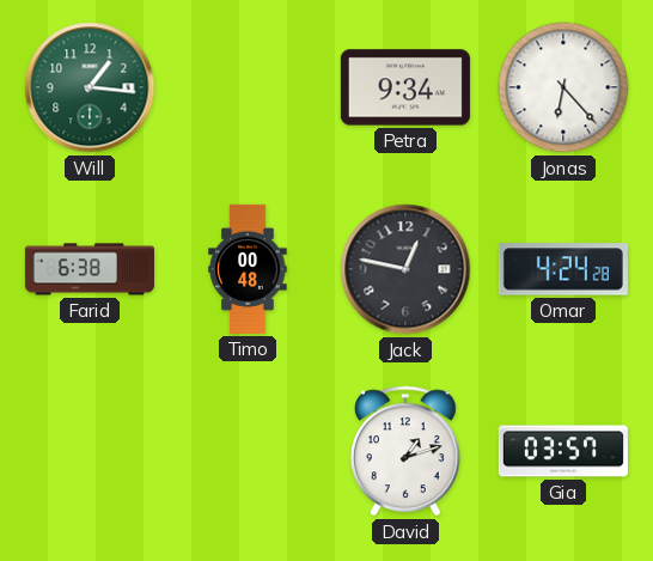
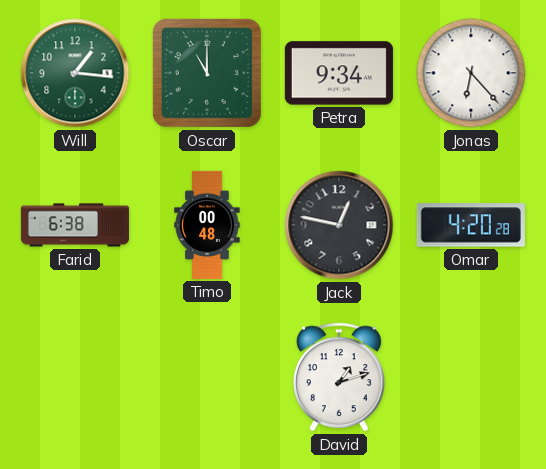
Oscar: none -> 11:00
Omar: 4:24 -> 4:20
Gia: 03:57 -> none
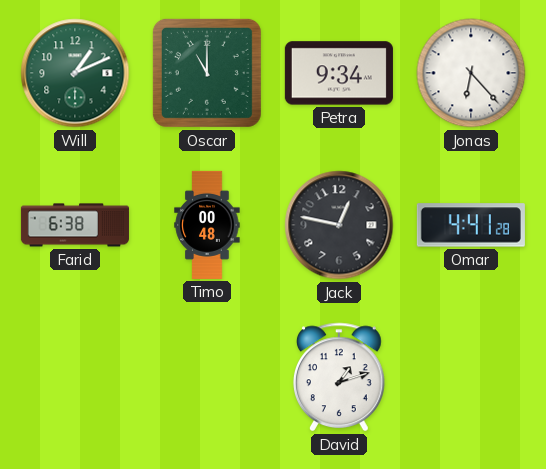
Will: 1:16 -> 1:11
Omar: 4:20 -> 4:41
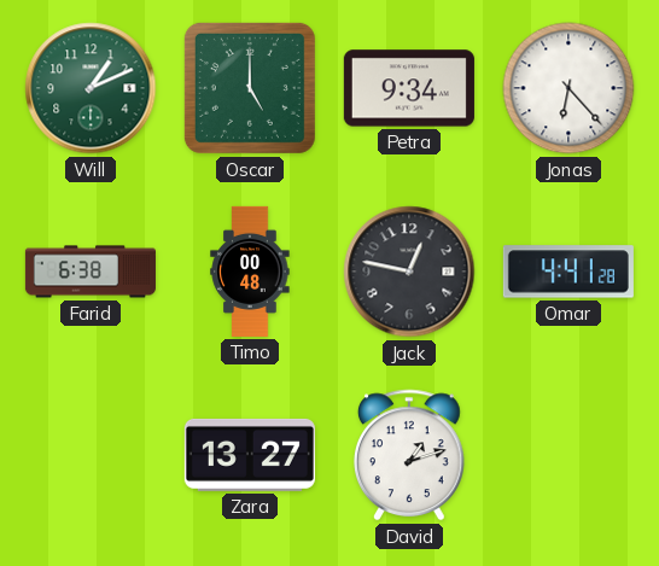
Oscar: 11:00 -> 5:00
Zara: none -> 13:27
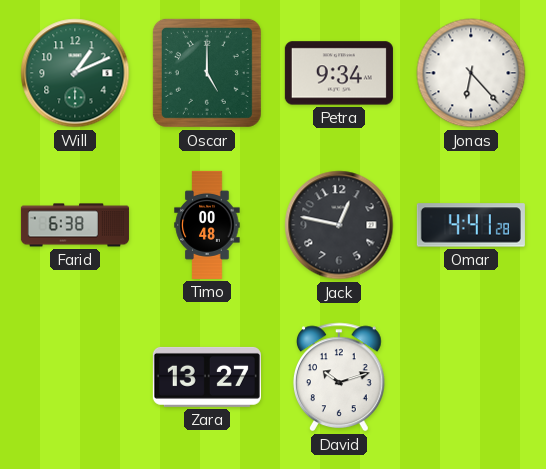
David: 1:12 -> 10:12
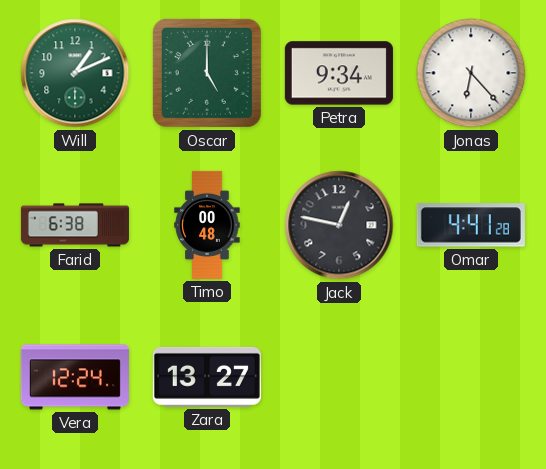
Vera: none -> 12:24
David: 10:12 -> none
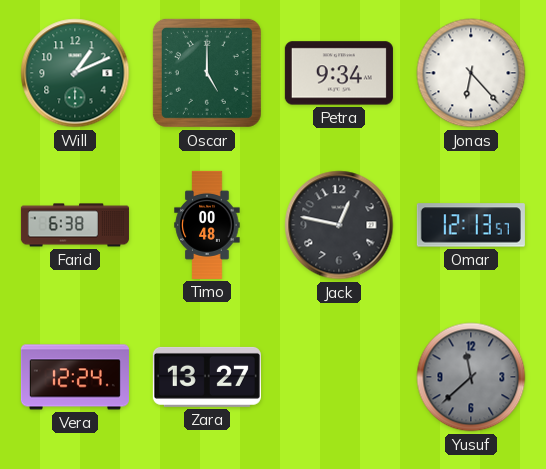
Omar: 4:41 -> 12:13
Yusuf: none -> 11:38
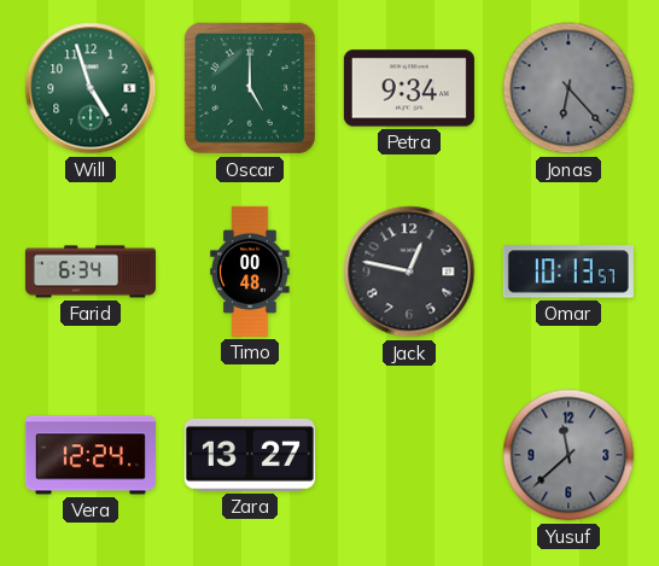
Will: 1:11 -> 4:57
Jonas dial: white -> grey
Farid: 6:38 -> 6:34
Omar: 12:13 -> 10:13
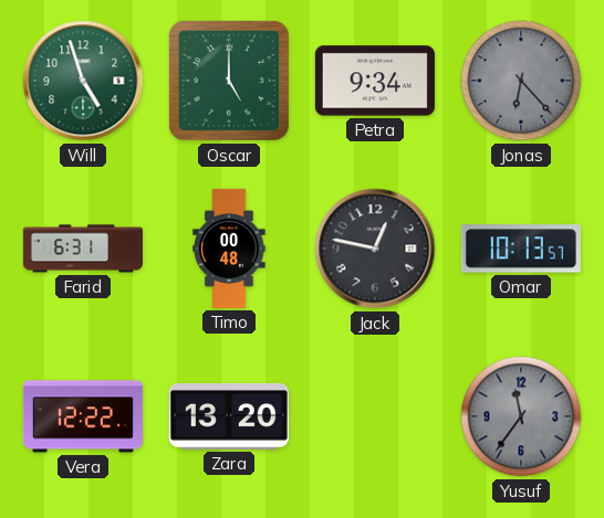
Farid: 6:34 -> 6:31
Vera: 12:24 -> 12:22
Zara: 13:27 -> 13:20
Yusuf: 11:38 -> 11:36
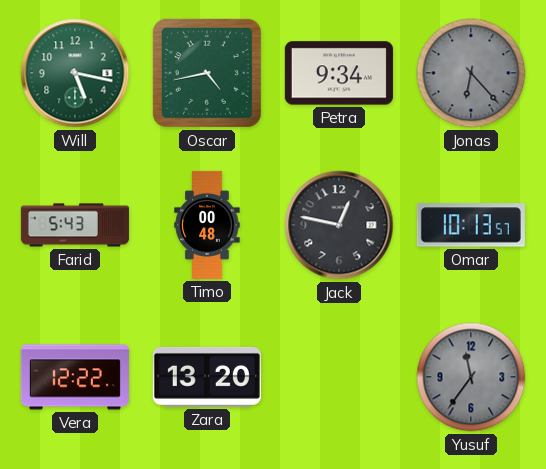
Will: 4:57 -> 5:17
Oscar: 5:00 -> 4:43
Farid: 6:31 -> 5:43
